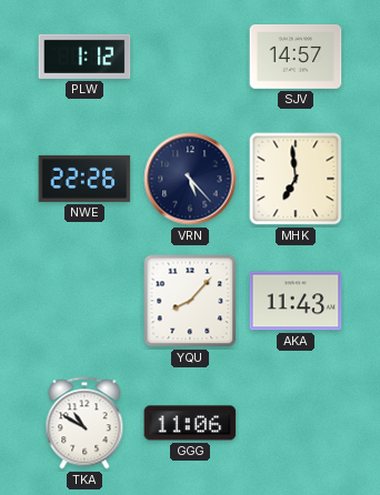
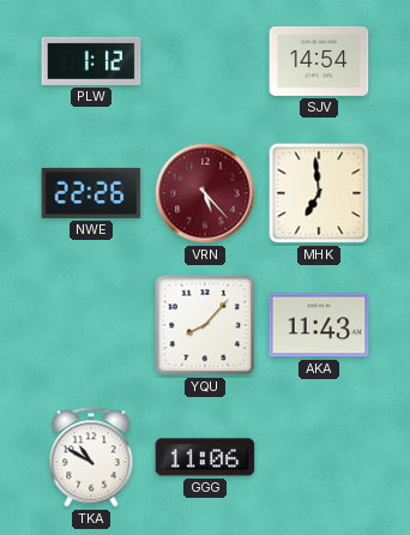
SJV: 14:57 -> 14:54
VRN dial: navy -> burgundy
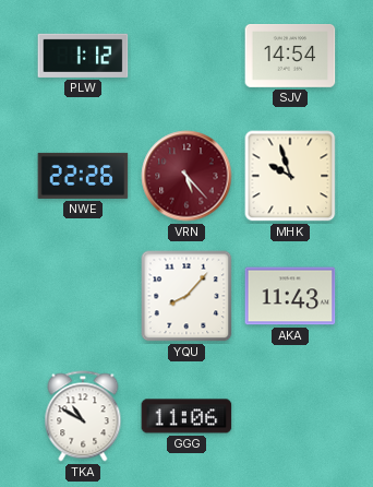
MHK: 6:59 -> 9:57
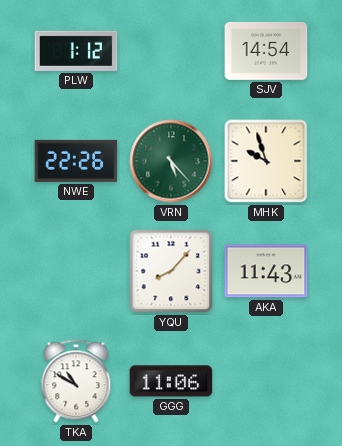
VRN dial: burgundy -> green
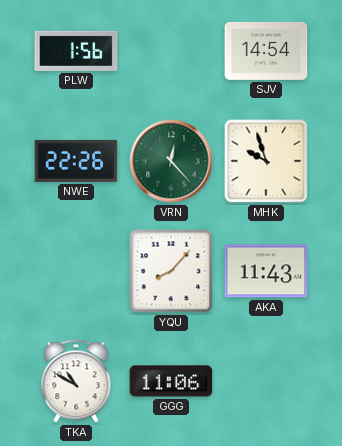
PLW: 1:12 -> 1:56
VRN: 5:23 -> 12:23
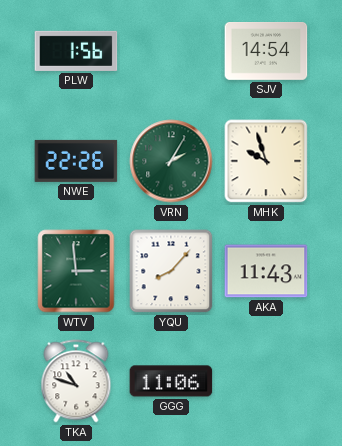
VRN: 12:23 -> 2:05
WTV: none -> 2:59
TKA: 10:50 -> 10:48
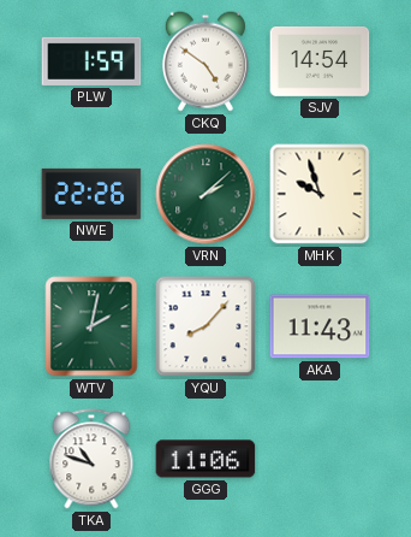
PLW: 1:56 -> 1:59
CKQ: none -> 4:51
VRN: 2:05 -> 2:08
WTV: 2:59 -> 2:02
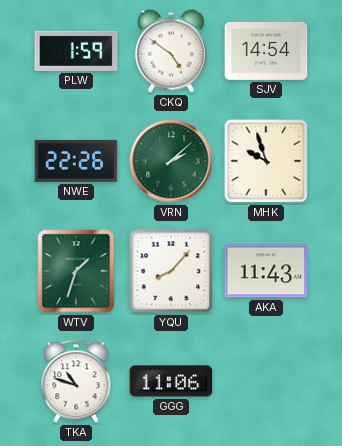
WTV: 2:02 -> 1:33
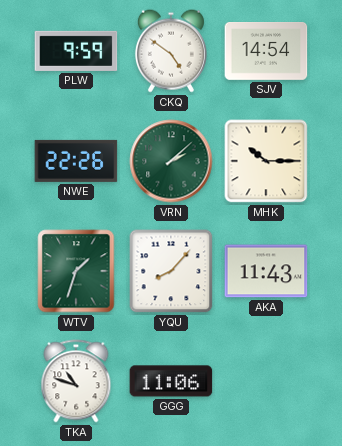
PLW: 1:59 -> 9:59
MHK: 9:57 -> 10:15
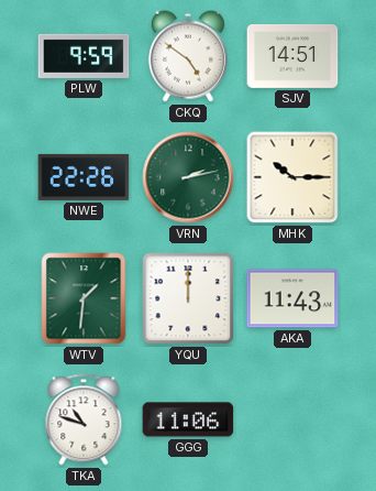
SJV: 14:54 -> 14:51
VRN: 2:08 -> 2:13
WTV: 1:33 -> 1:31
YQU: 8:07 -> 12:00
